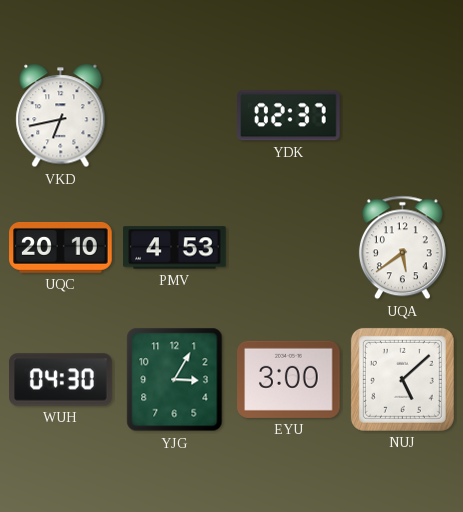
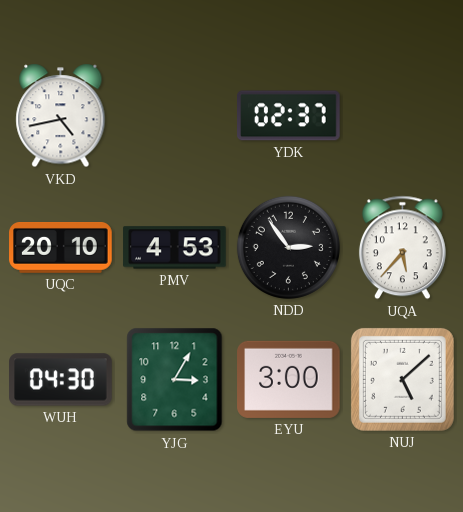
VKD: 6:43 -> 4:43
NDD: none -> 2:54
UQA: 5:39 -> 5:37
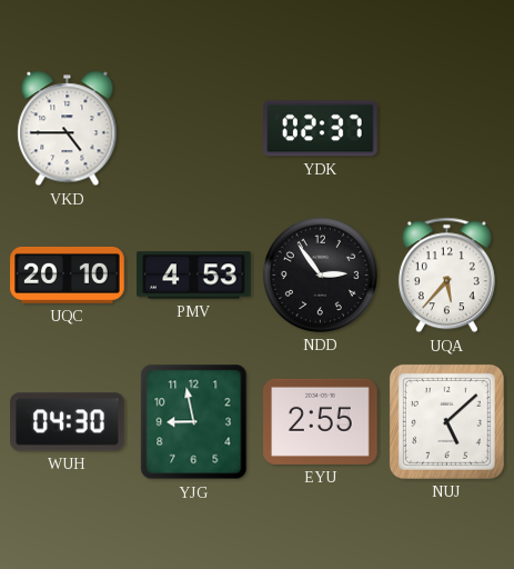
VKD: 4:43 -> 4:45
YJG: 3:05 -> 8:58
EYU: 3:00 -> 2:55
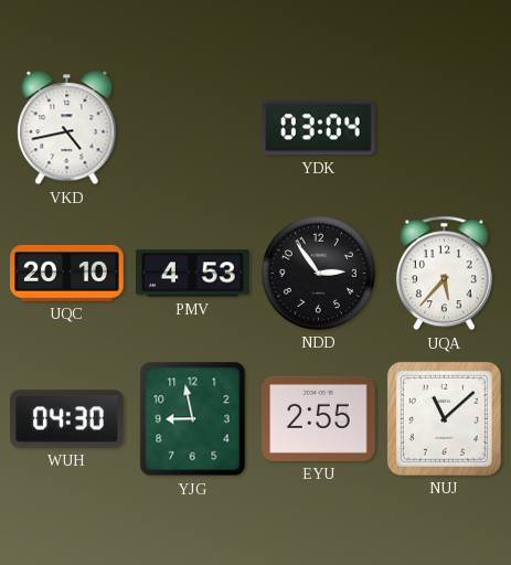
VKD: 4:45 -> 4:43
YDK: 02:37 -> 03:04
NUJ: 5:08 -> 11:08
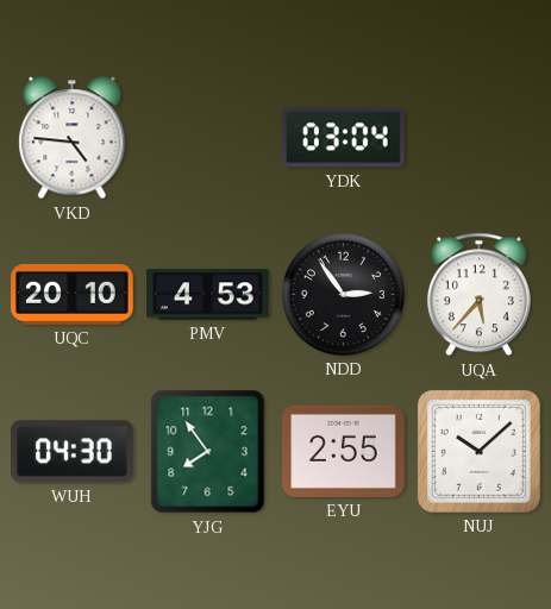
VKD: 4:43 -> 4:46
YJG: 8:58 -> 7:54
NUJ: 11:08 -> 10:08
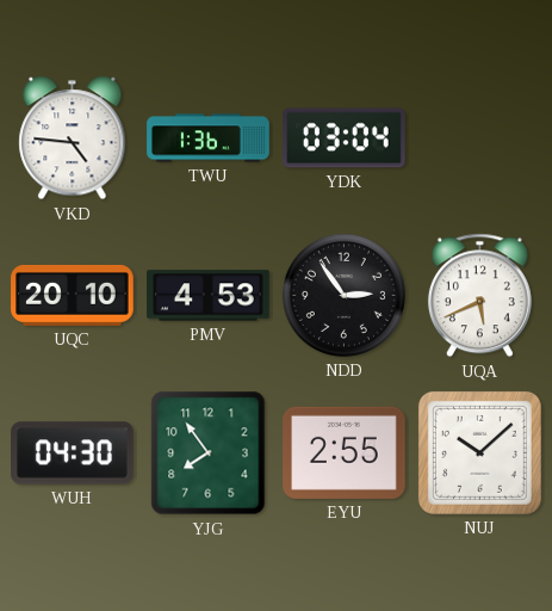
TWU: none -> 1:36
UQA: 5:37 -> 5:41
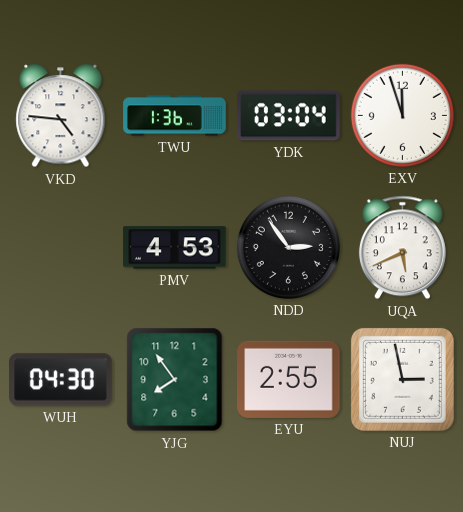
EXV: none -> 11:57
UQC: 20:10 -> none
NUJ: 10:08 -> 2:58
